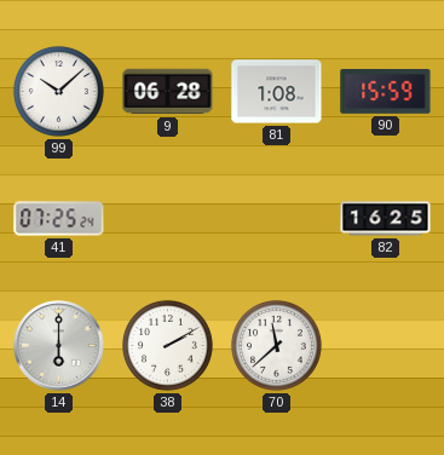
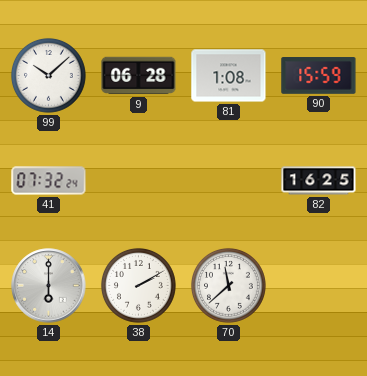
41: 07:25 -> 07:32
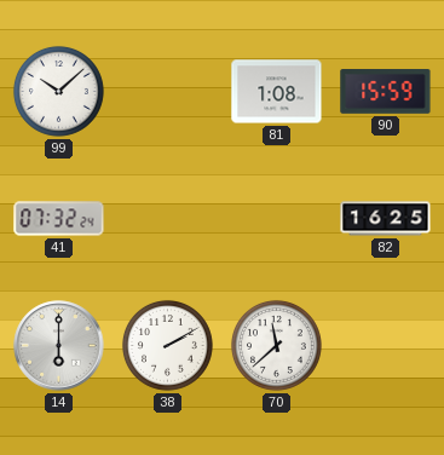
9: 06:28 -> none
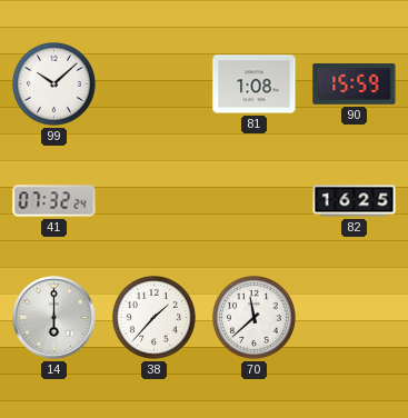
38: 2:10 -> 1:37
